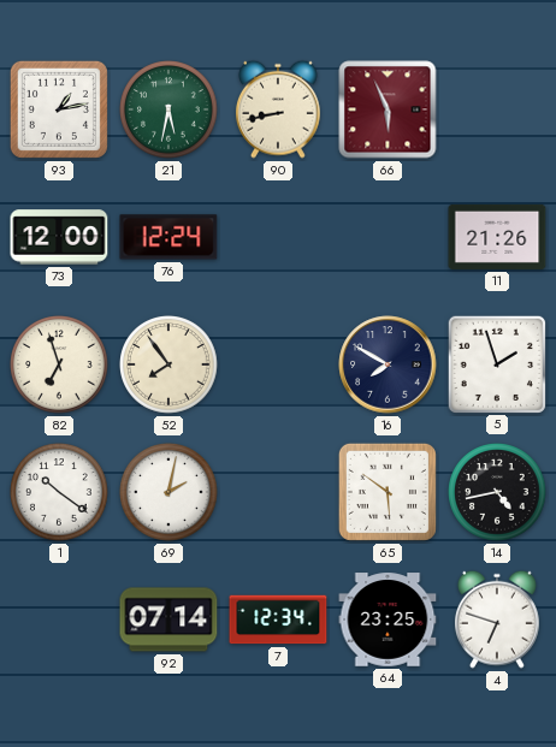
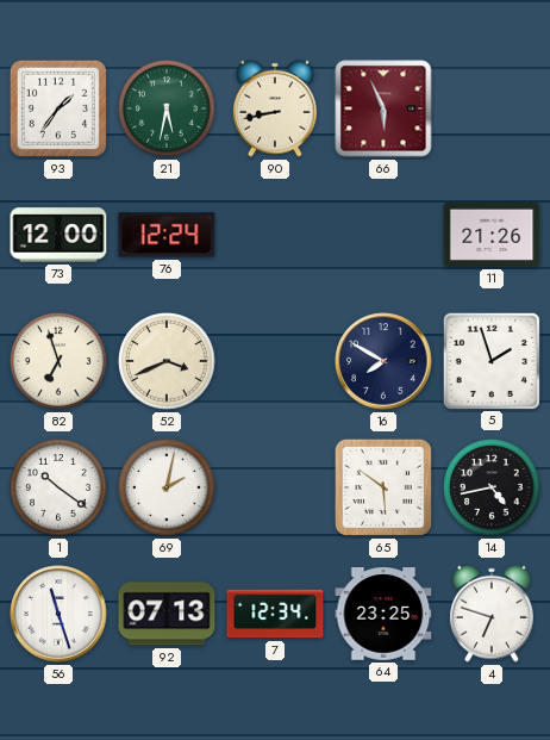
93: 1:13 -> 1:36
52: 7:54 -> 3:41
56: none -> 11:27
92: 07:14 -> 07:13
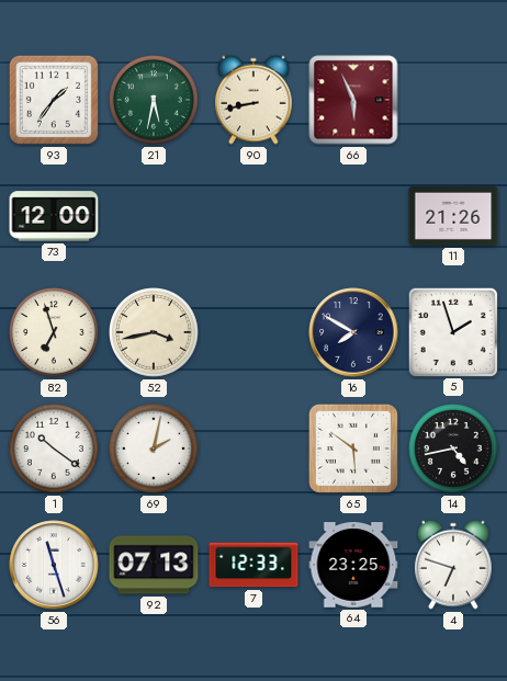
76: 12:24 -> none
52: 3:41 -> 3:43
7: 12:34 -> 12:33
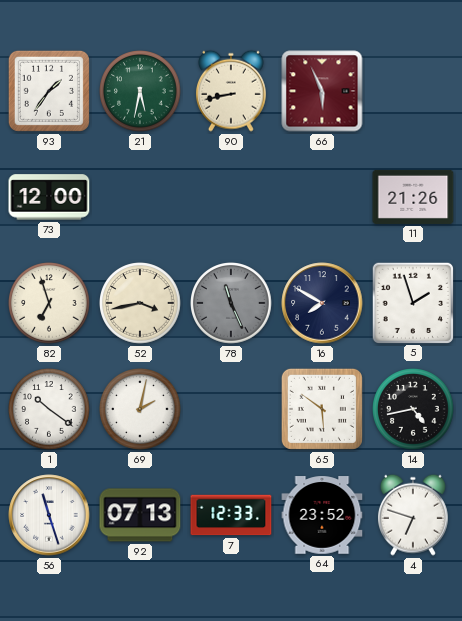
78: none -> 11:26
64: 23:25 -> 23:52
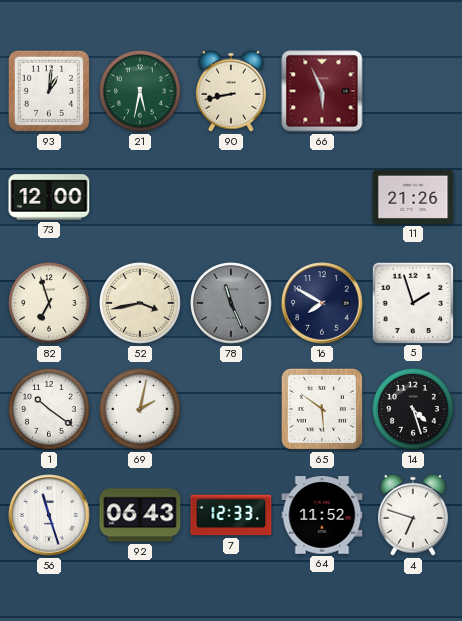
93: 1:36 -> 1:01
14: 4:43 -> 4:27
92: 07:13 -> 06:43
64: 23:52 -> 11:52
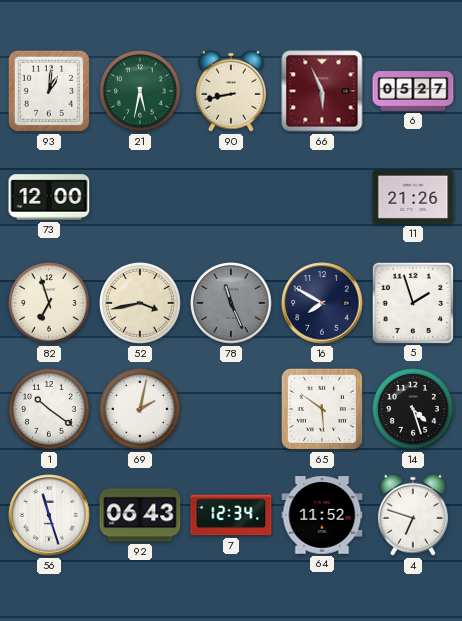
6: none -> 05:27
7: 12:33 -> 12:34
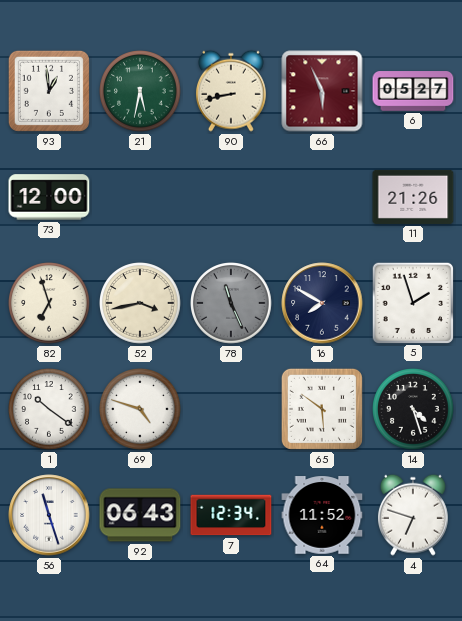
93: 1:01 -> 12:59
69: 2:02 -> 4:48
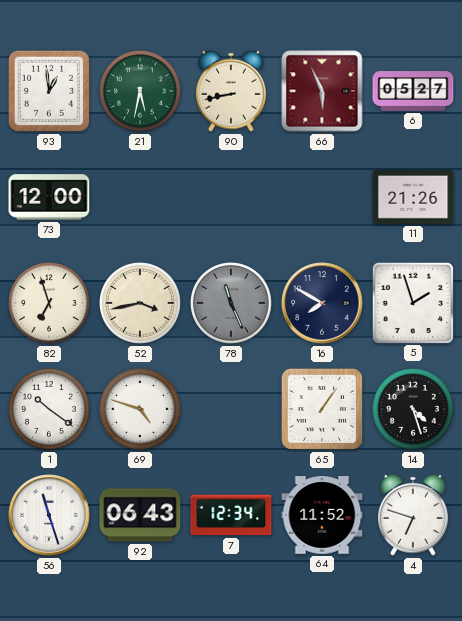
65: 5:51 -> 1:06
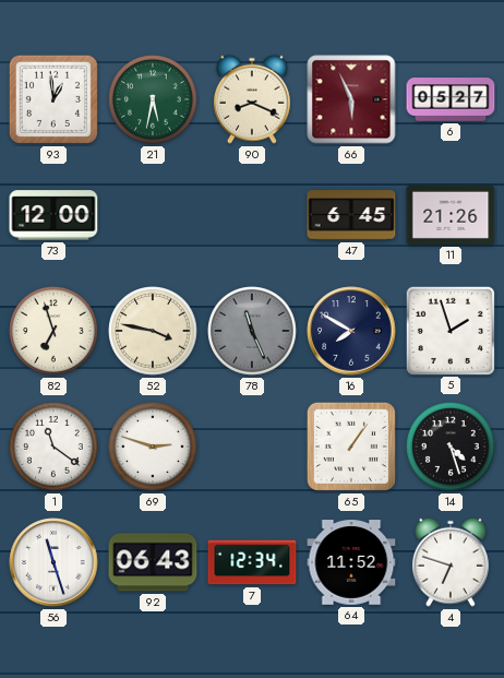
90: 8:43 -> 8:19
47: none -> 6:45
52: 3:43 -> 3:47
1: 10:21 -> 11:21
69: 4:48 -> 2:48
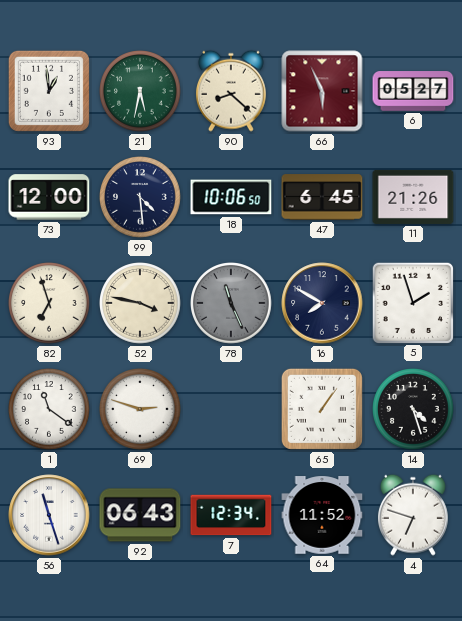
90: 8:19 -> 8:22
99: none -> 4:29
18: none -> 10:06
